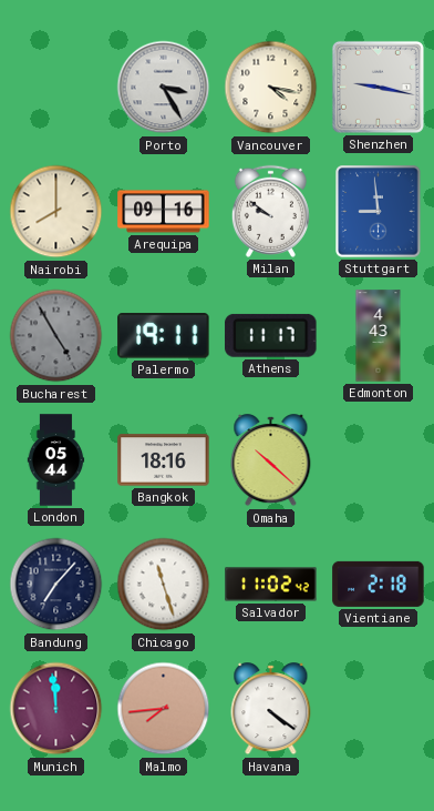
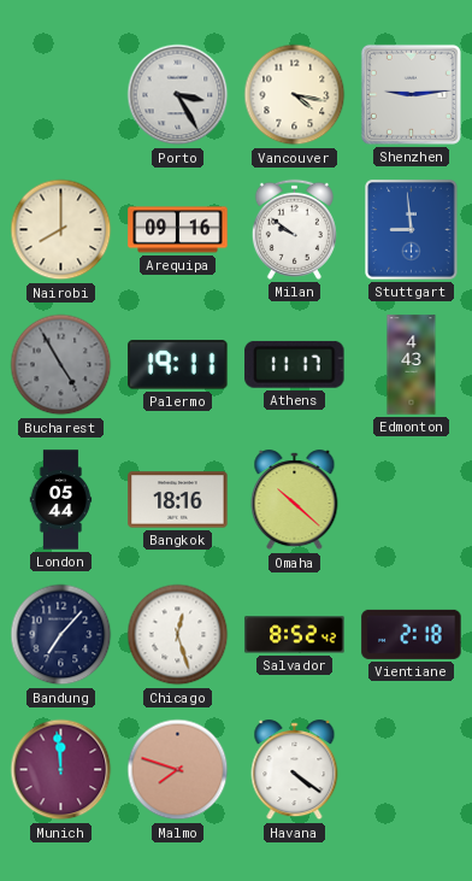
Shenzhen: 9:17 -> 9:14
Chicago: 11:27 -> 12:27
Salvador: 11:02 -> 8:52
Malmo: 7:44 -> 7:48
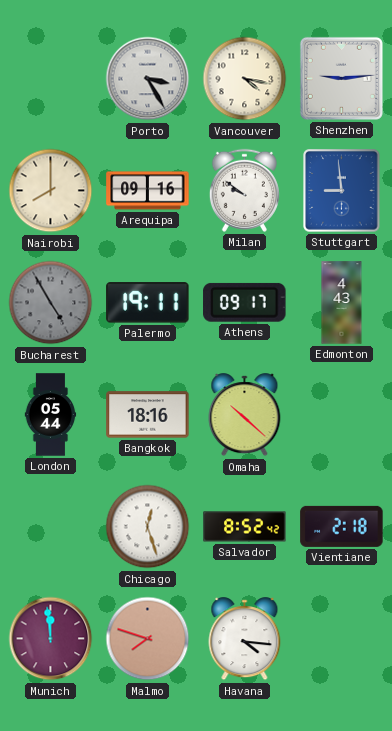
Athens: 11:17 -> 09:17
Bandung: 7:07 -> none
Havana: 4:21 -> 4:16
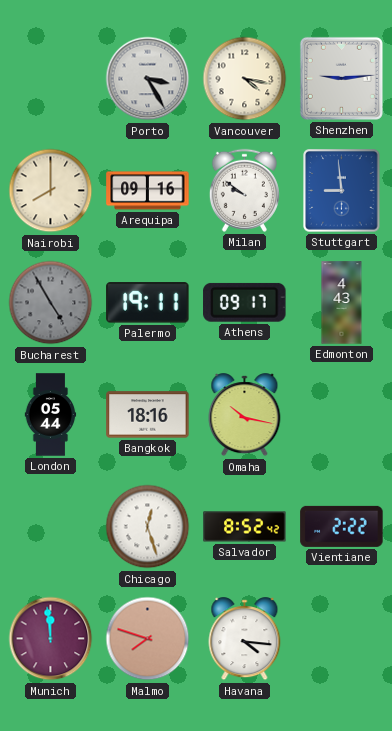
Omaha: 10:22 -> 10:17
Vientiane: 2:18 -> 2:22
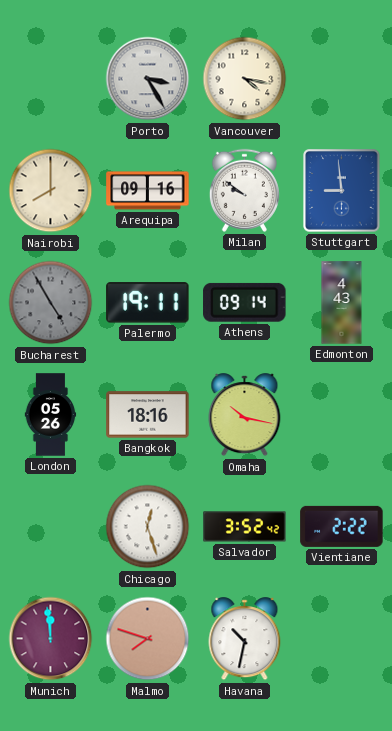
Shenzhen: 9:14 -> none
Athens: 09:17 -> 09:14
London: 05:44 -> 05:26
Salvador: 8:52 -> 3:52
Havana: 4:16 -> 10:32
